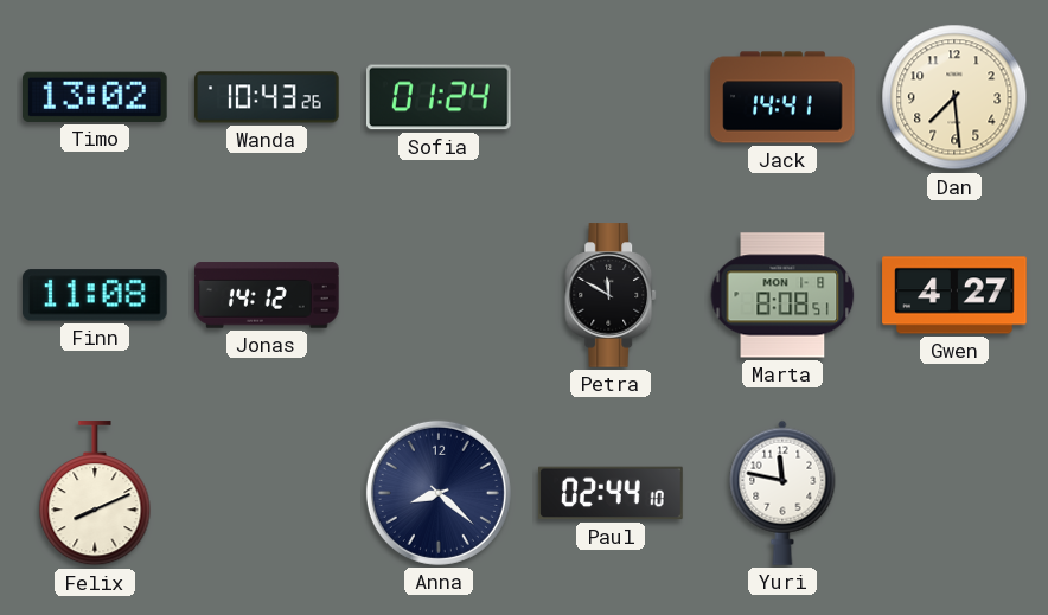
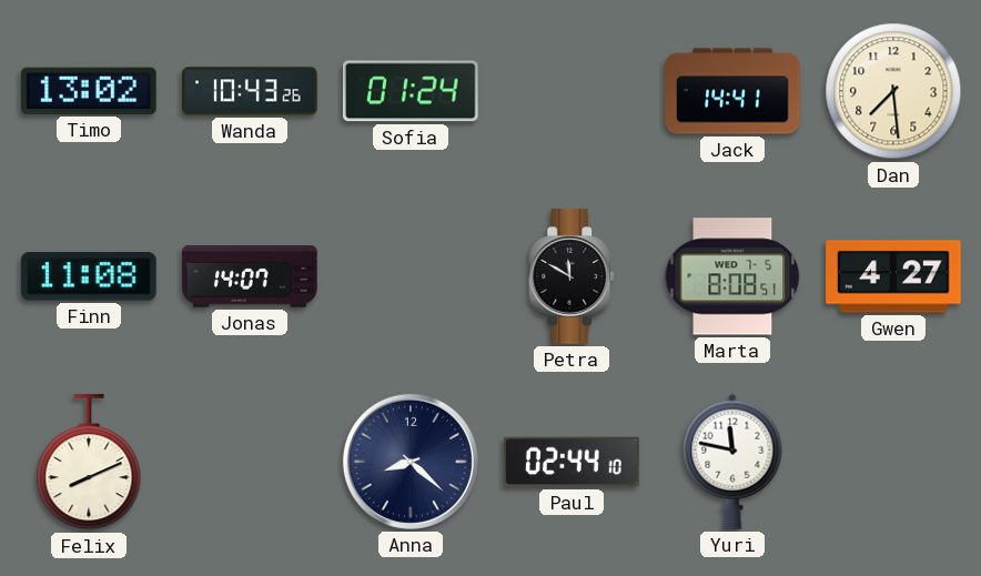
Jonas: 14:12 -> 14:07
Marta date: MON 1-8 -> WED 7-5
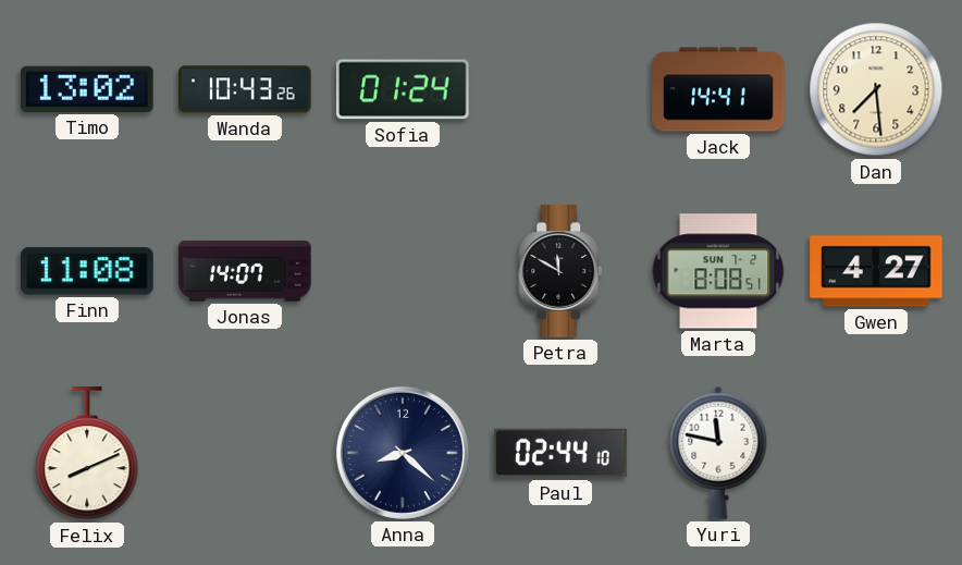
Marta date: WED 7-5 -> SUN 7-2
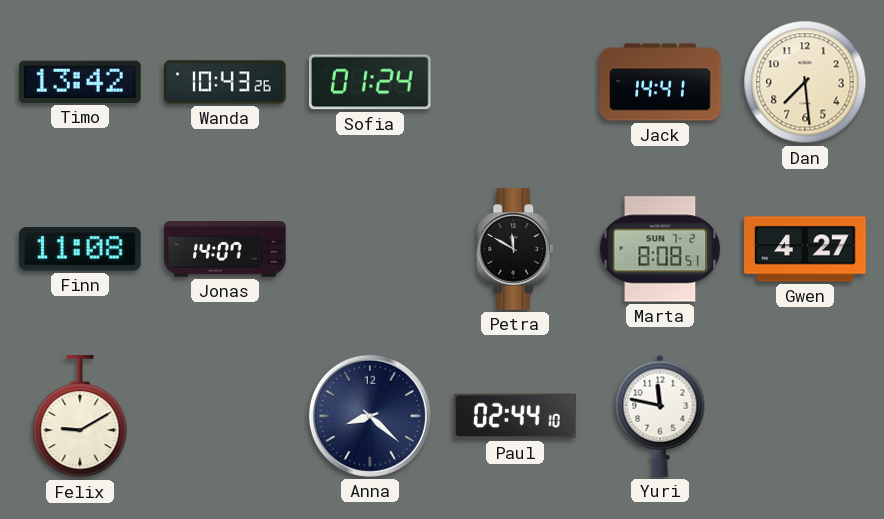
Timo: 13:02 -> 13:42
Felix: 8:11 -> 9:10
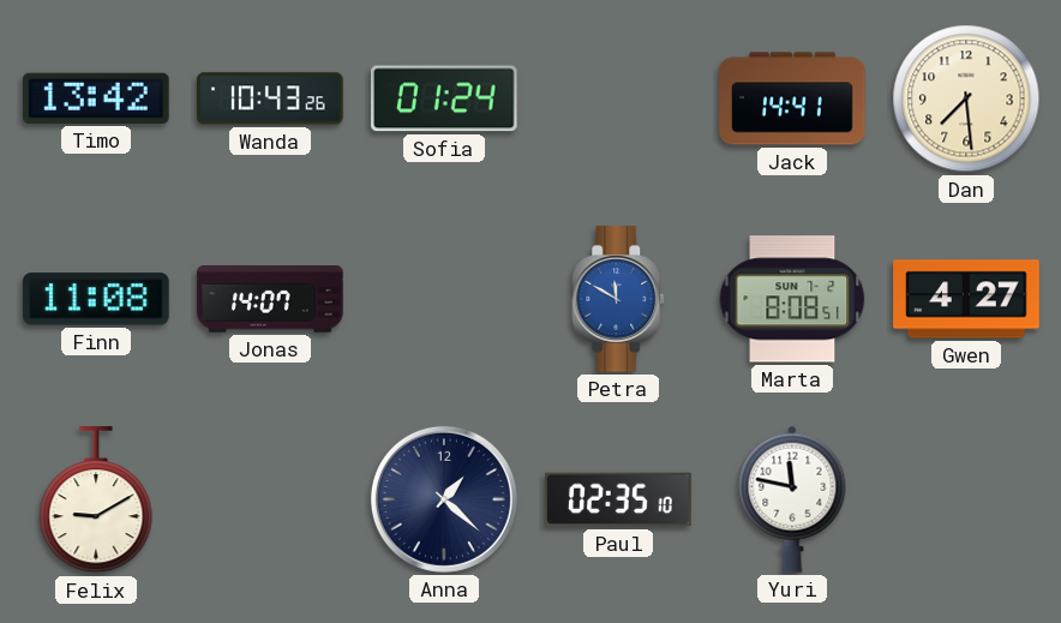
Petra dial: black -> blue
Anna: 8:22 -> 1:22
Paul: 02:44 -> 02:35
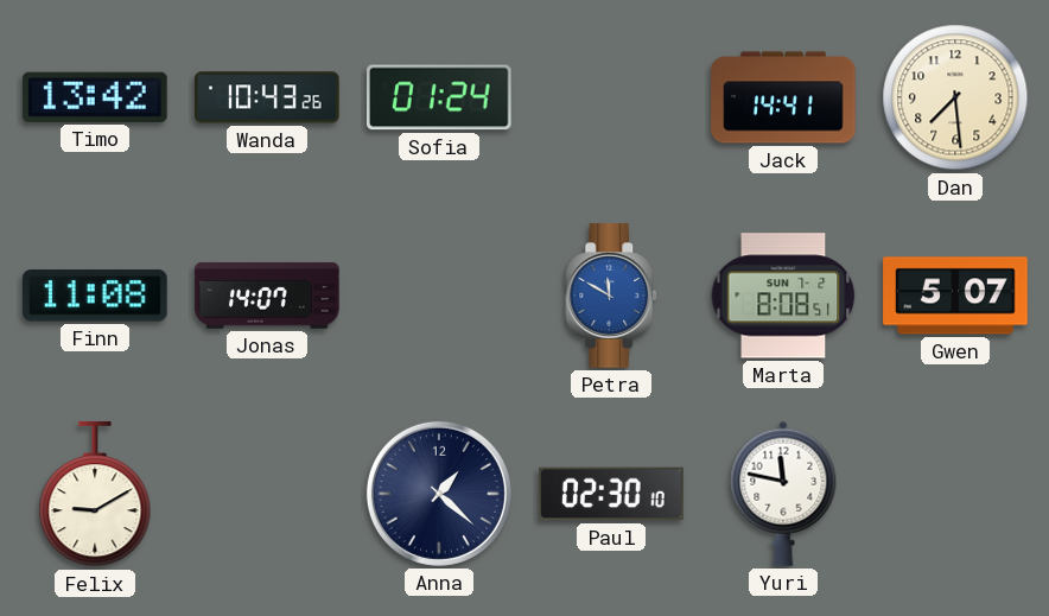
Gwen: 4:27 -> 5:07
Paul: 02:35 -> 02:30
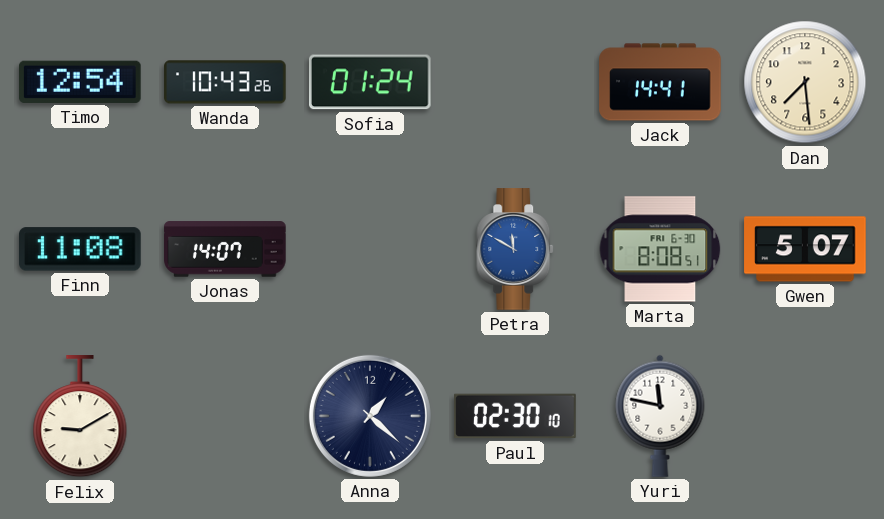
Timo: 13:42 -> 12:54
Marta date: SUN 7-2 -> FRI 6-30
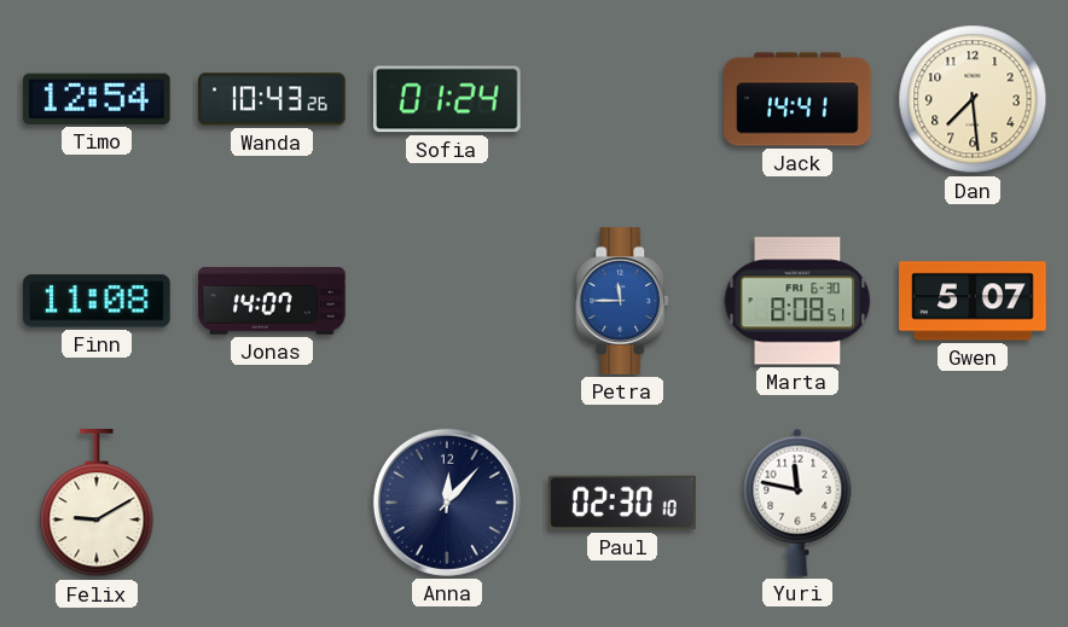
Petra: 11:50 -> 11:45
Anna: 1:22 -> 12:07
